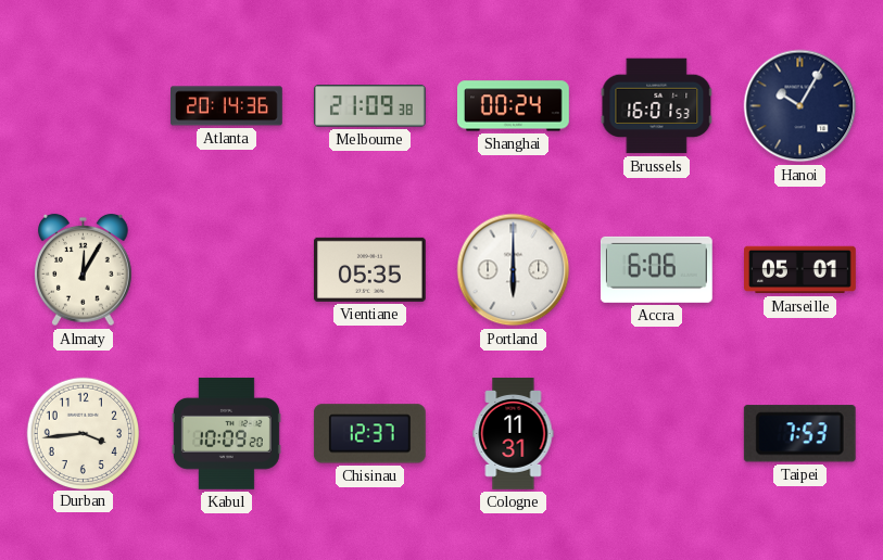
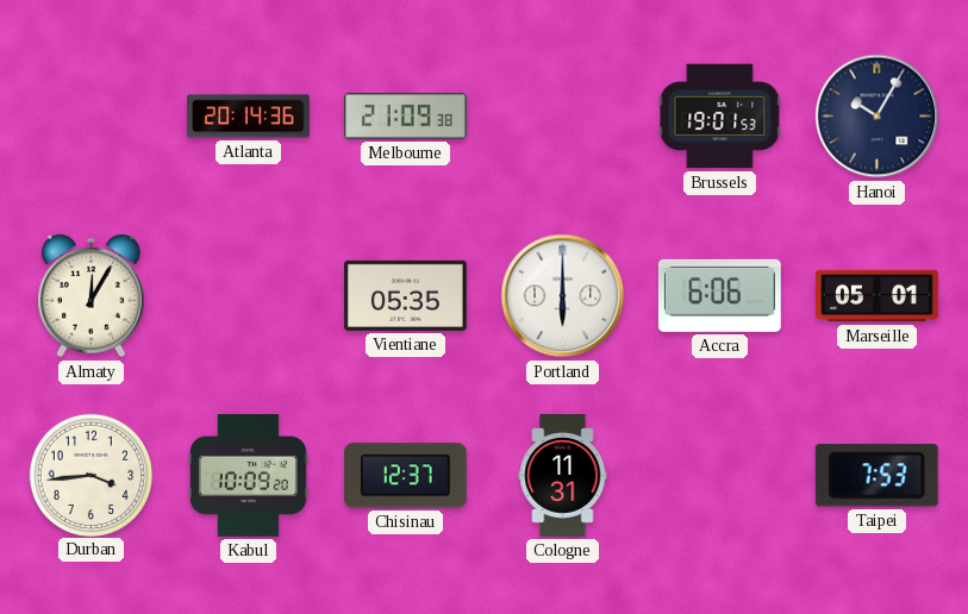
Shanghai: 00:24 -> none
Brussels: 16:01 -> 19:01
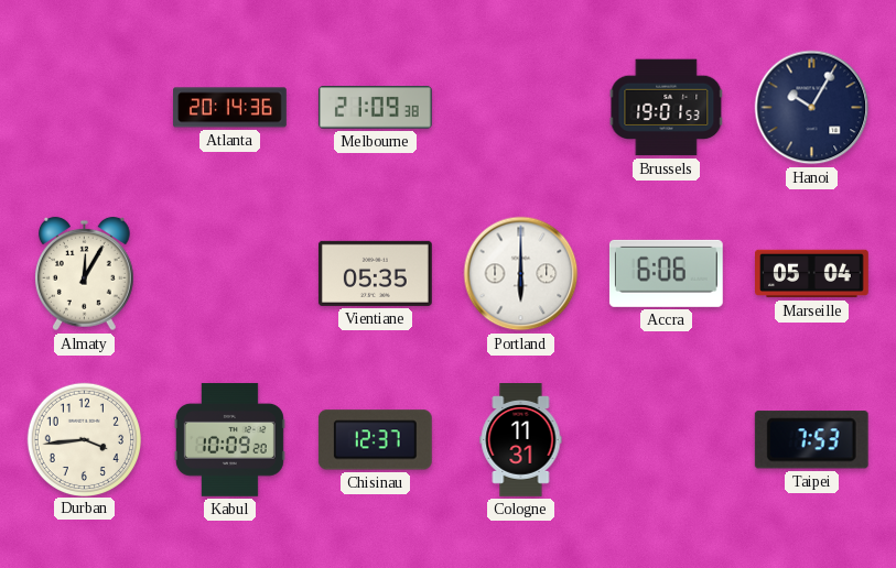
Marseille: 05:01 -> 05:04
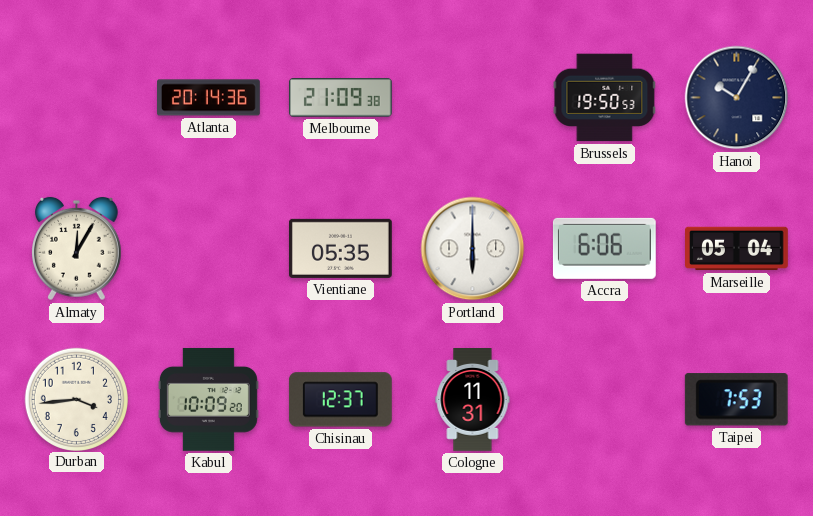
Brussels: 19:01 -> 19:50
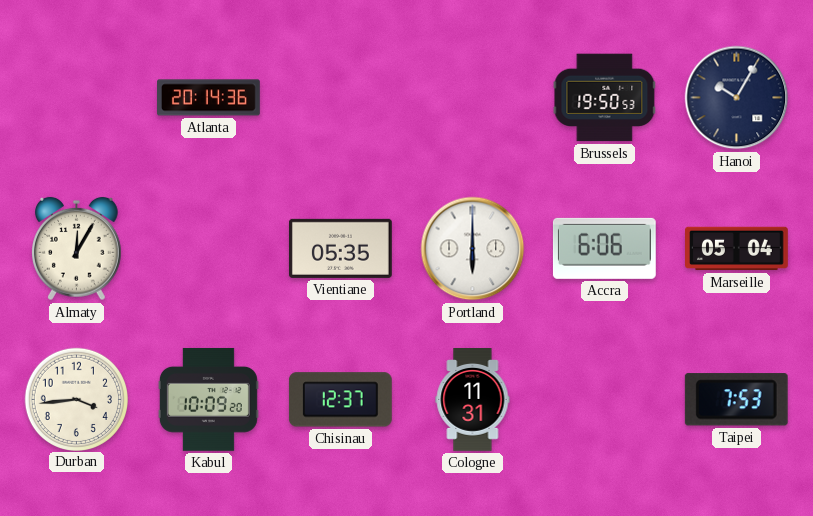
Melbourne: 21:09 -> none
